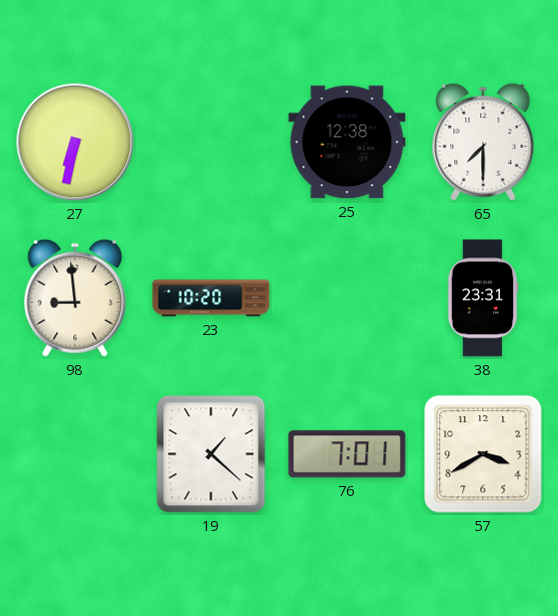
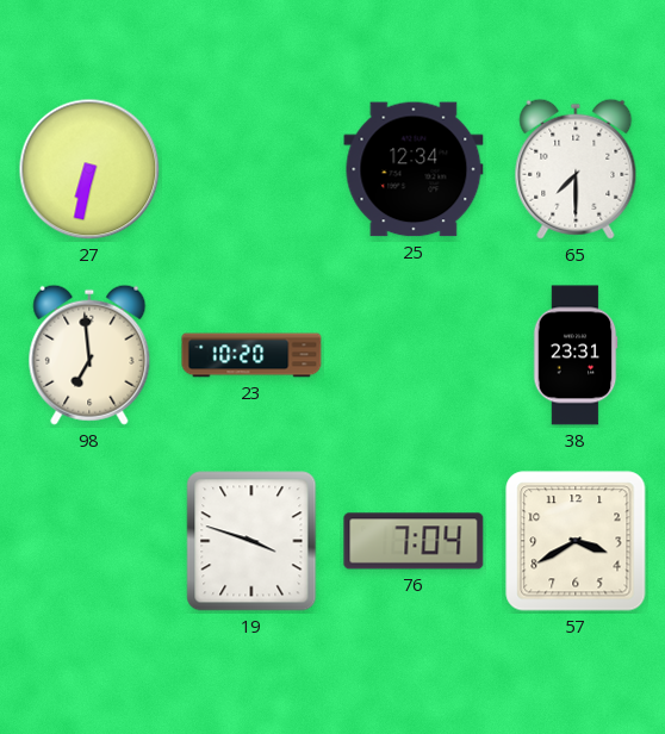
25: 12:38 -> 12:34
98: 8:59 -> 6:59
19: 1:22 -> 3:48
76: 7:01 -> 7:04
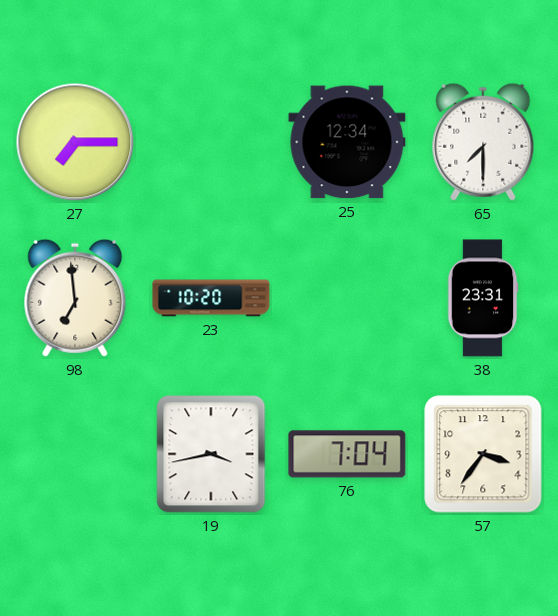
27: 6:32 -> 7:15
19: 3:48 -> 3:43
57: 3:40 -> 3:36
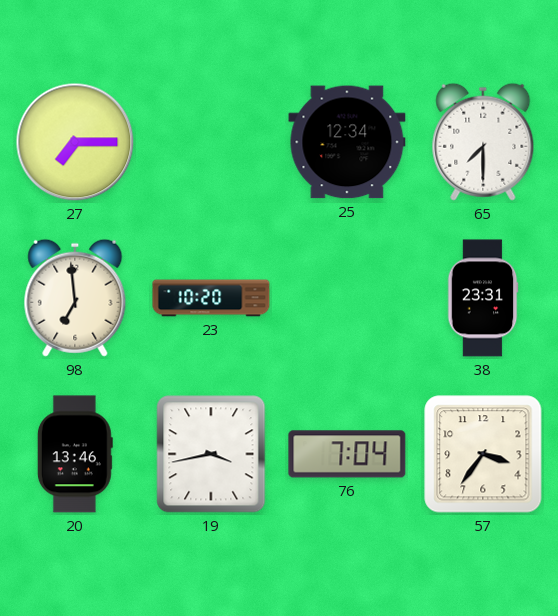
20: none -> 13:46
